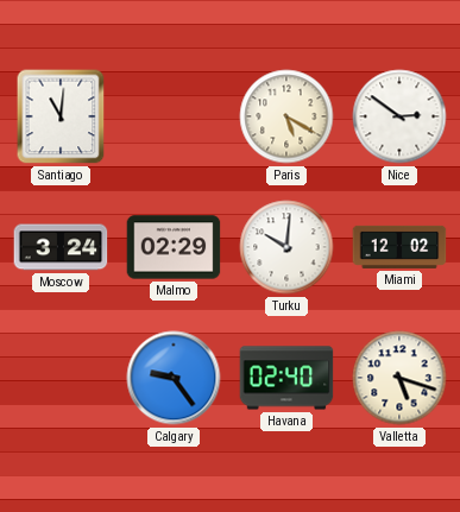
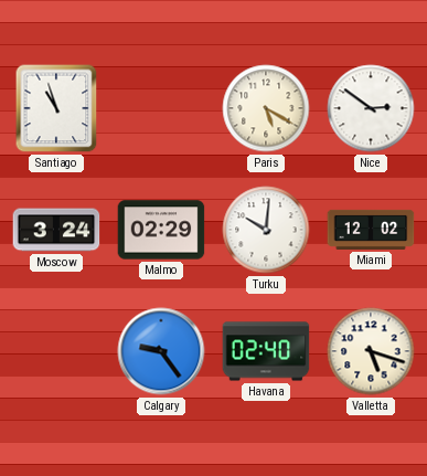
Santiago: 11:01 -> 10:57
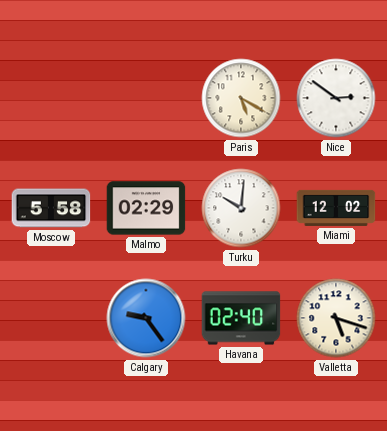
Santiago: 10:57 -> none
Moscow: 3:24 -> 5:58
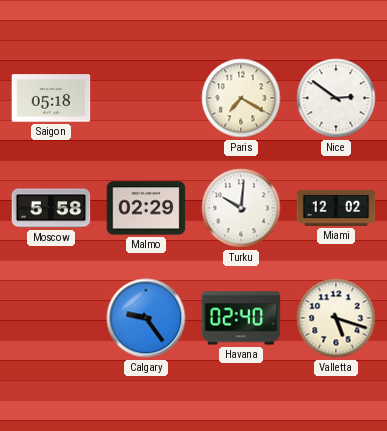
Saigon: none -> 05:18
Paris: 5:20 -> 7:20
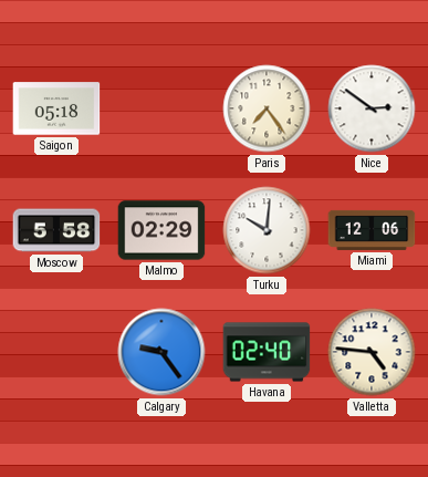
Paris: 7:20 -> 7:24
Miami: 12:02 -> 12:06
Valletta: 5:18 -> 4:46
